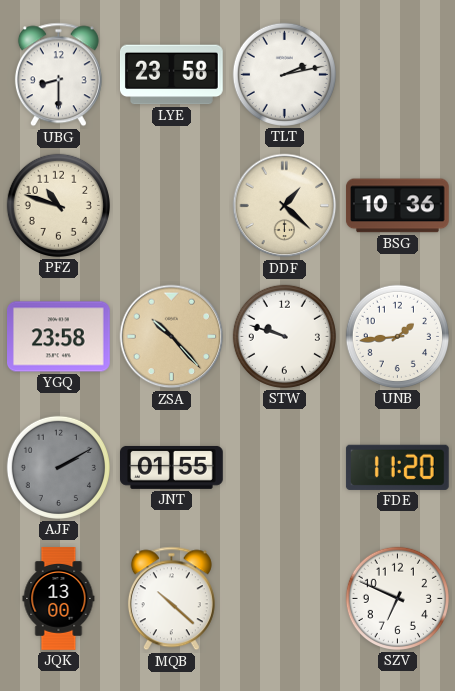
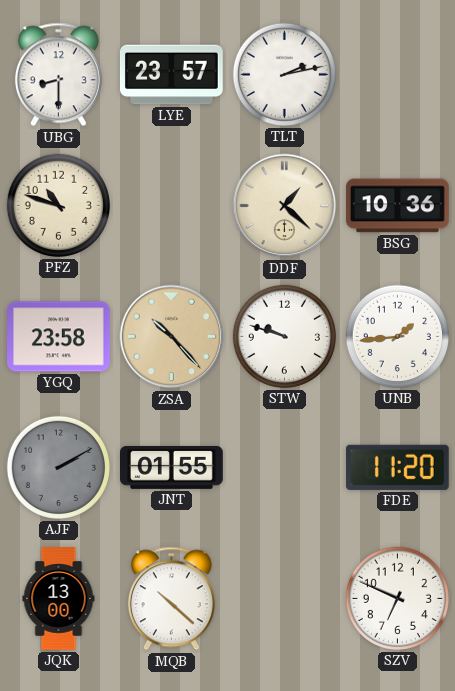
LYE: 23:58 -> 23:57
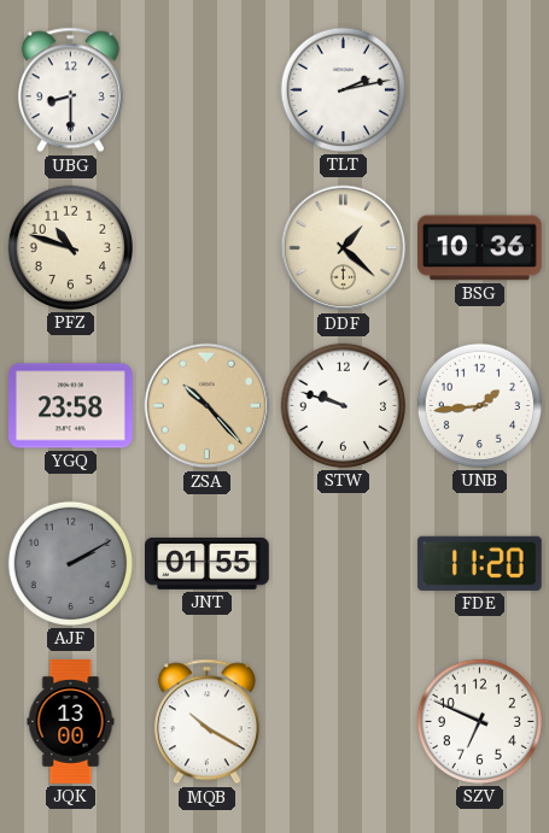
LYE: 23:57 -> none
MQB: 10:22 -> 10:20
